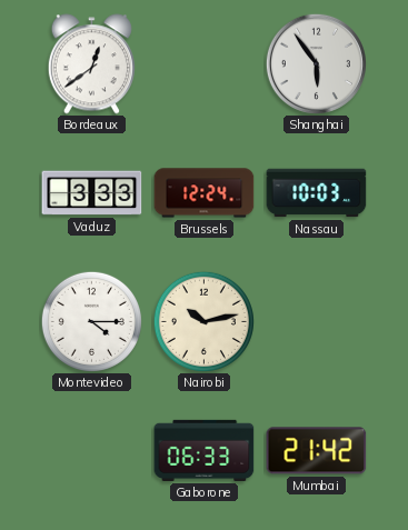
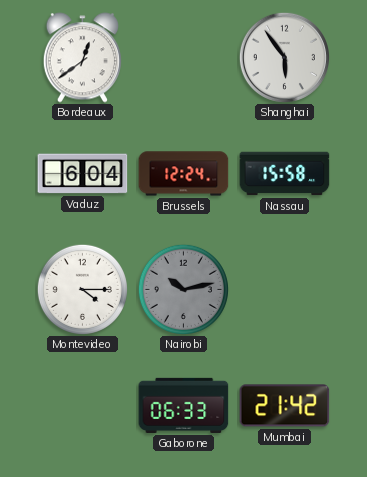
Vaduz: 3:33 -> 6:04
Nassau: 10:03 -> 15:58
Nairobi dial: cream -> grey
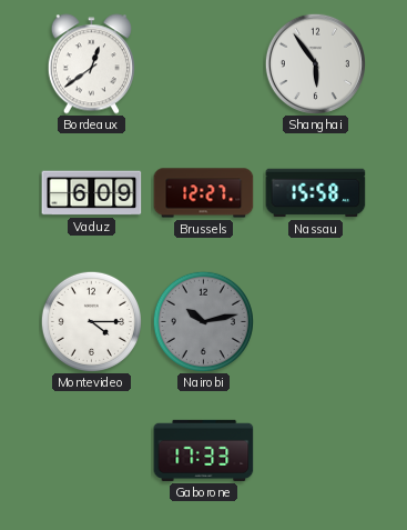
Vaduz: 6:04 -> 6:09
Brussels: 12:24 -> 12:27
Gaborone: 06:33 -> 17:33
Mumbai: 21:42 -> none
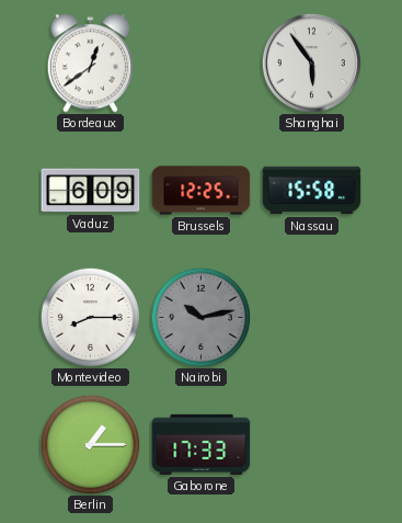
Brussels: 12:27 -> 12:25
Montevideo: 4:15 -> 8:15
Berlin: none -> 1:15
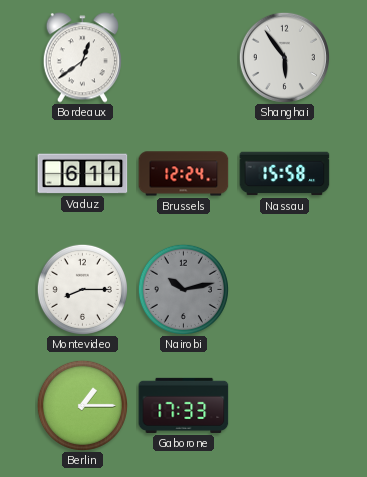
Vaduz: 6:09 -> 6:11
Brussels: 12:25 -> 12:24
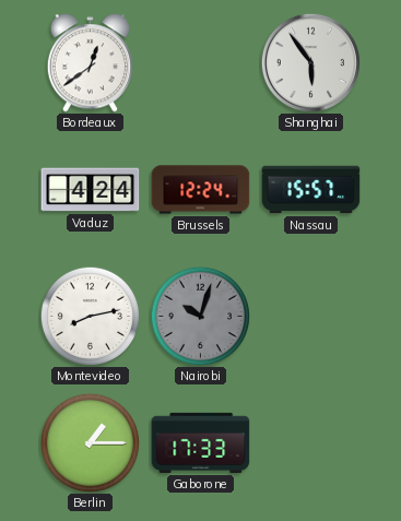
Vaduz: 6:11 -> 4:24
Nassau: 15:58 -> 15:57
Montevideo: 8:15 -> 8:13
Nairobi: 10:13 -> 10:03
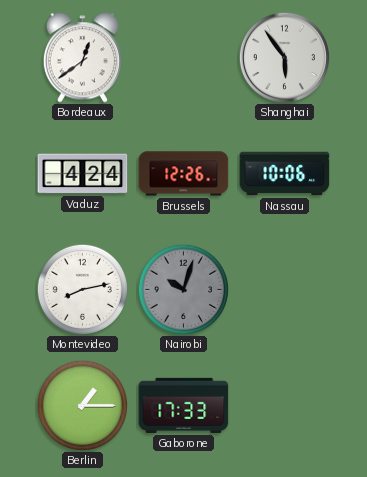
Brussels: 12:24 -> 12:26
Nassau: 15:57 -> 10:06
